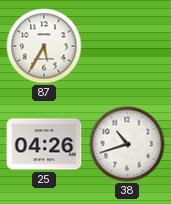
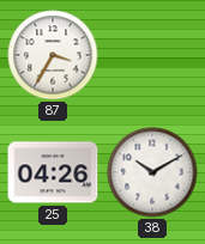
87: 5:35 -> 3:35
38: 10:42 -> 10:10
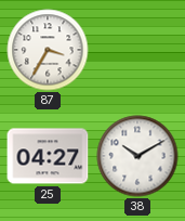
25: 04:26 -> 04:27
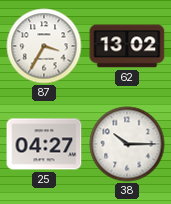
62: none -> 13:02
38: 10:10 -> 10:15
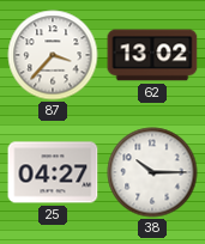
87: 3:35 -> 3:37
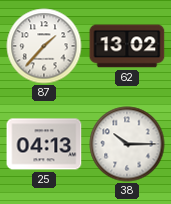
87: 3:37 -> 1:37
25: 04:27 -> 04:13
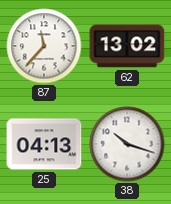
87: 1:37 -> 11:37
38: 10:15 -> 10:18
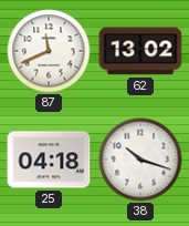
87: 11:37 -> 11:41
25: 04:13 -> 04:18
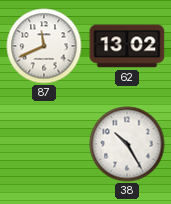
25: 04:18 -> none
38: 10:18 -> 10:25
